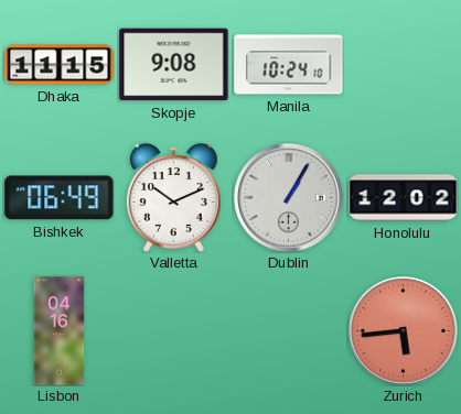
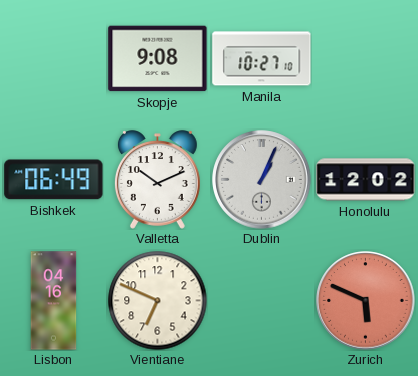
Dhaka: 11:15 -> none
Manila: 10:24 -> 10:27
Dublin: 1:05 -> 1:04
Vientiane: none -> 6:49
Zurich: 5:44 -> 5:49
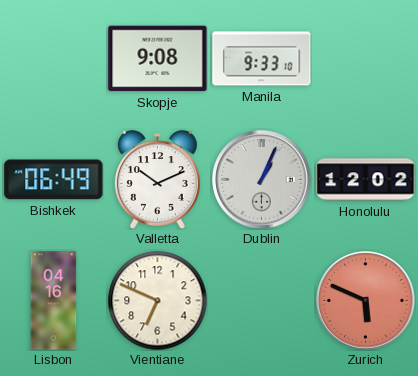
Manila: 10:27 -> 9:33
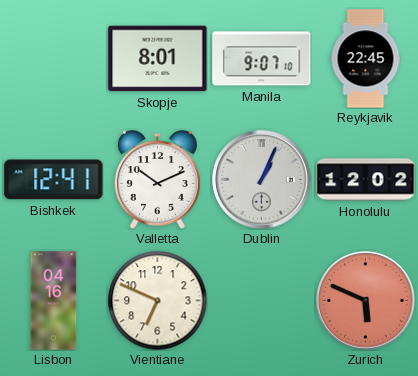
Skopje: 9:08 -> 8:01
Manila: 9:33 -> 9:07
Reykjavik: none -> 22:45
Bishkek: 06:49 -> 12:41
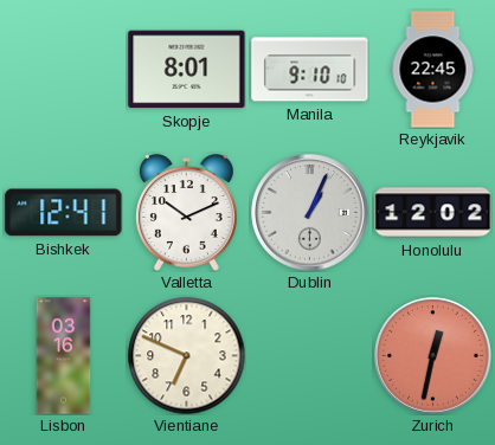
Manila: 9:07 -> 9:10
Lisbon: 04:16 -> 03:16
Zurich: 5:49 -> 12:32
